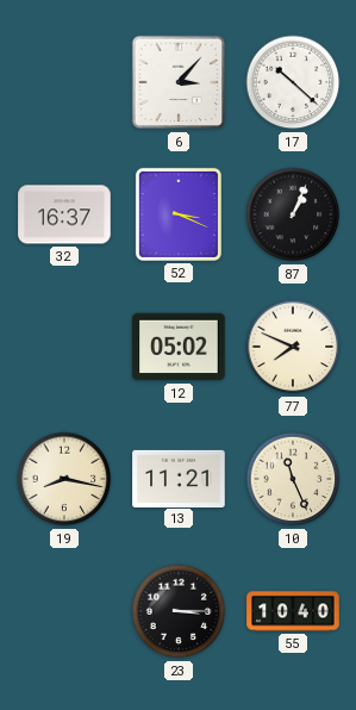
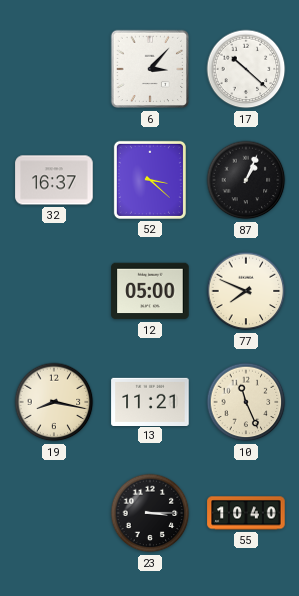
52: 3:19 -> 3:22
12: 05:02 -> 05:00
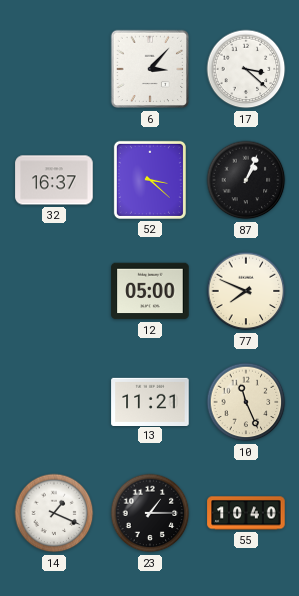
17: 10:22 -> 3:22
19: 8:17 -> none
14: none -> 1:19
23: 3:15 -> 1:15
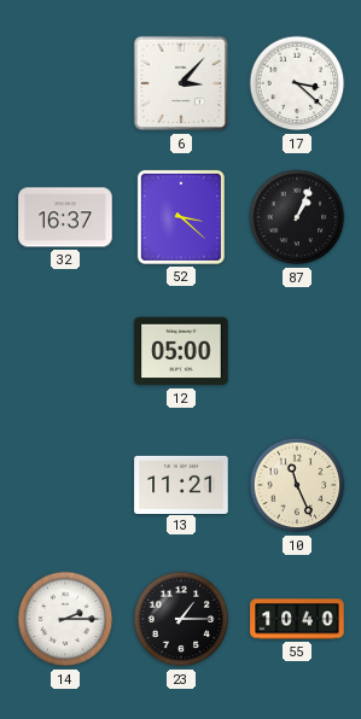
77: 7:49 -> none
14: 1:19 -> 2:15
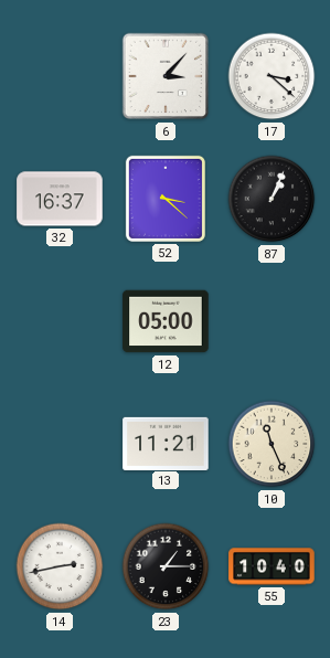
14: 2:15 -> 2:43
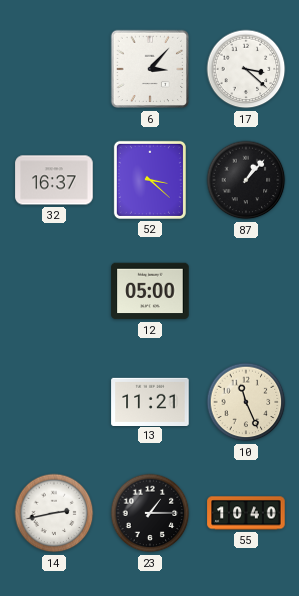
87: 1:04 -> 1:07
